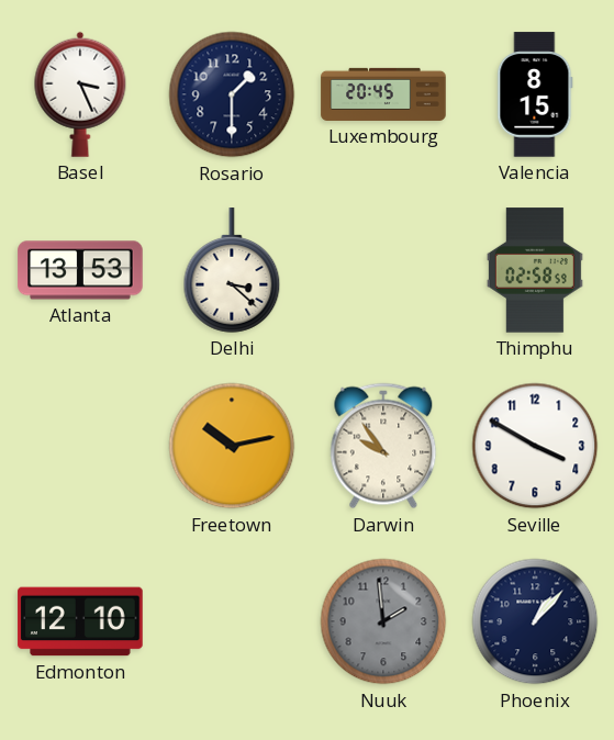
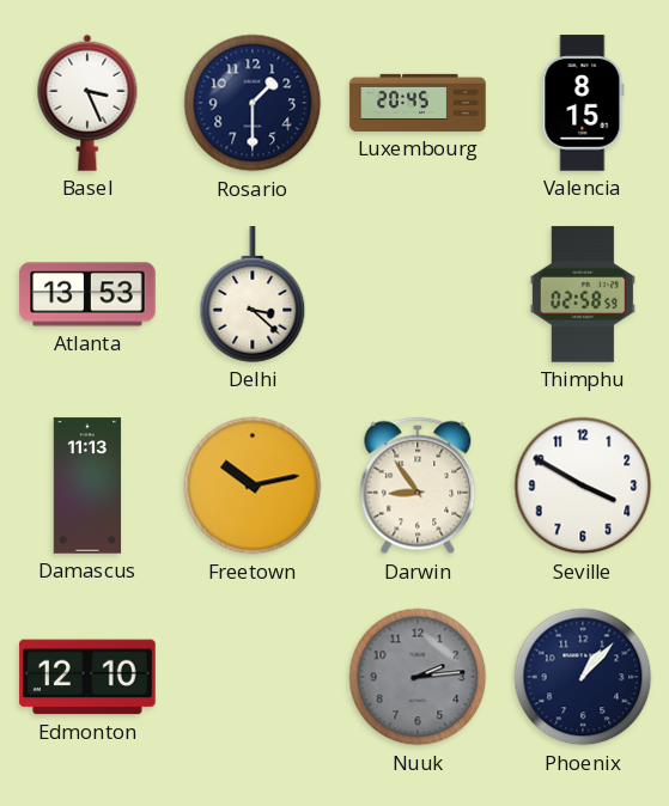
Damascus: none -> 11:13
Darwin: 9:54 -> 8:54
Nuuk: 1:59 -> 2:14
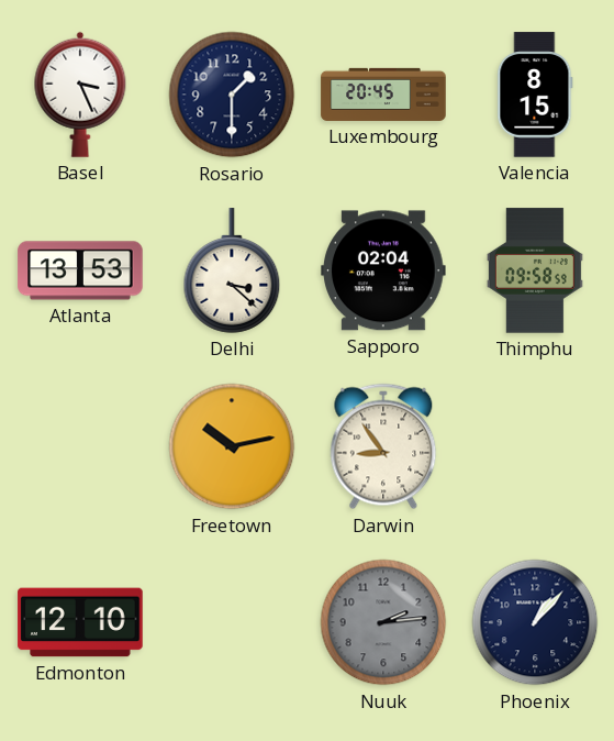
Sapporo: none -> 02:04
Thimphu: 02:58 -> 09:58
Damascus: 11:13 -> none
Seville: 3:50 -> none
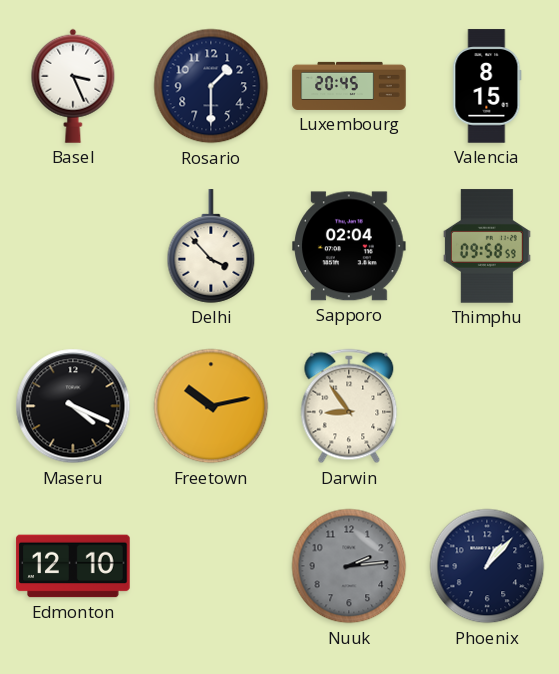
Atlanta: 13:53 -> none
Delhi: 3:22 -> 3:53
Maseru: none -> 4:19
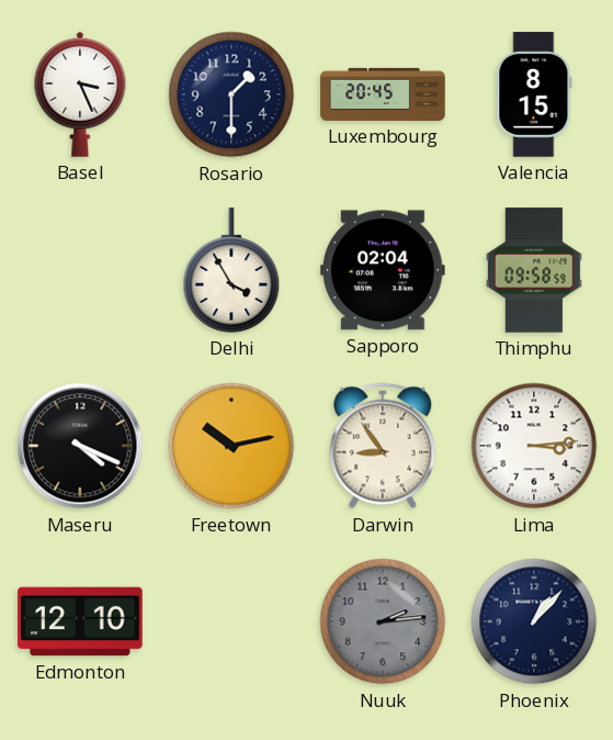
Delhi: 3:53 -> 3:55
Lima: none -> 3:14
